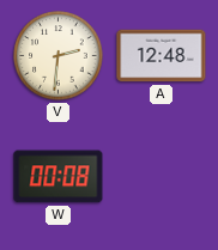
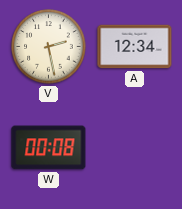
V: 2:31 -> 2:28
A: 12:48 -> 12:34
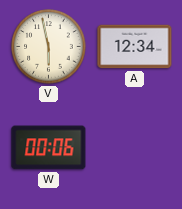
V: 2:28 -> 5:58
W: 00:08 -> 00:06
